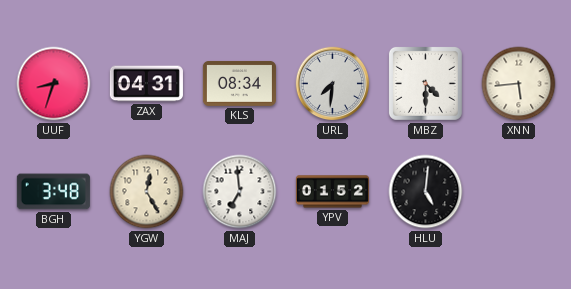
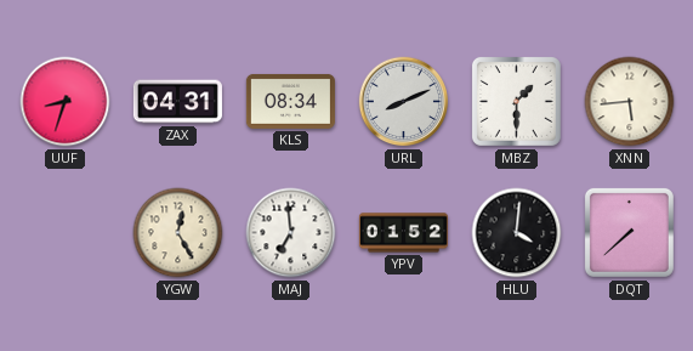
URL: 7:31 -> 8:11
MBZ: 4:30 -> 1:30
BGH: 3:48 -> none
HLU: 5:01 -> 4:01
DQT: none -> 7:38
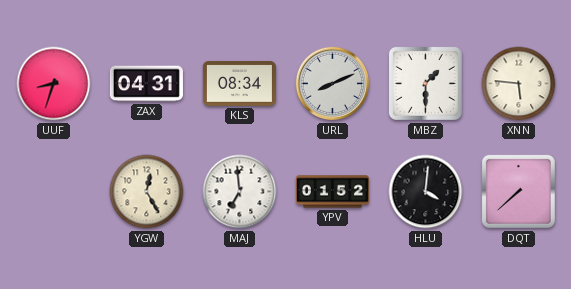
XNN: 5:44 -> 5:46
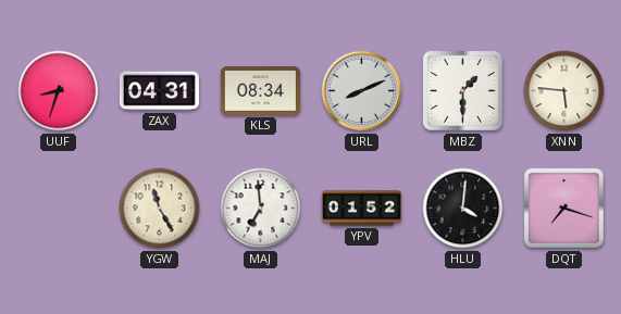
YGW: 12:25 -> 11:25
DQT: 7:38 -> 7:18
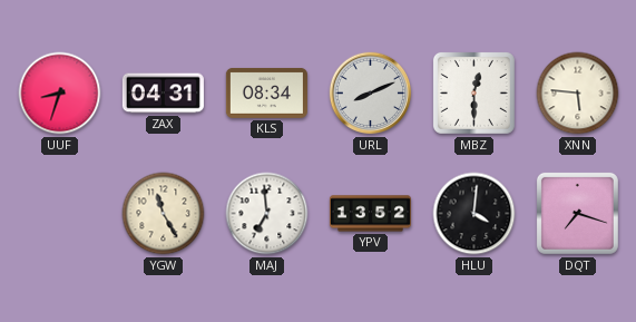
MBZ: 1:30 -> 12:30
YPV: 01:52 -> 13:52
